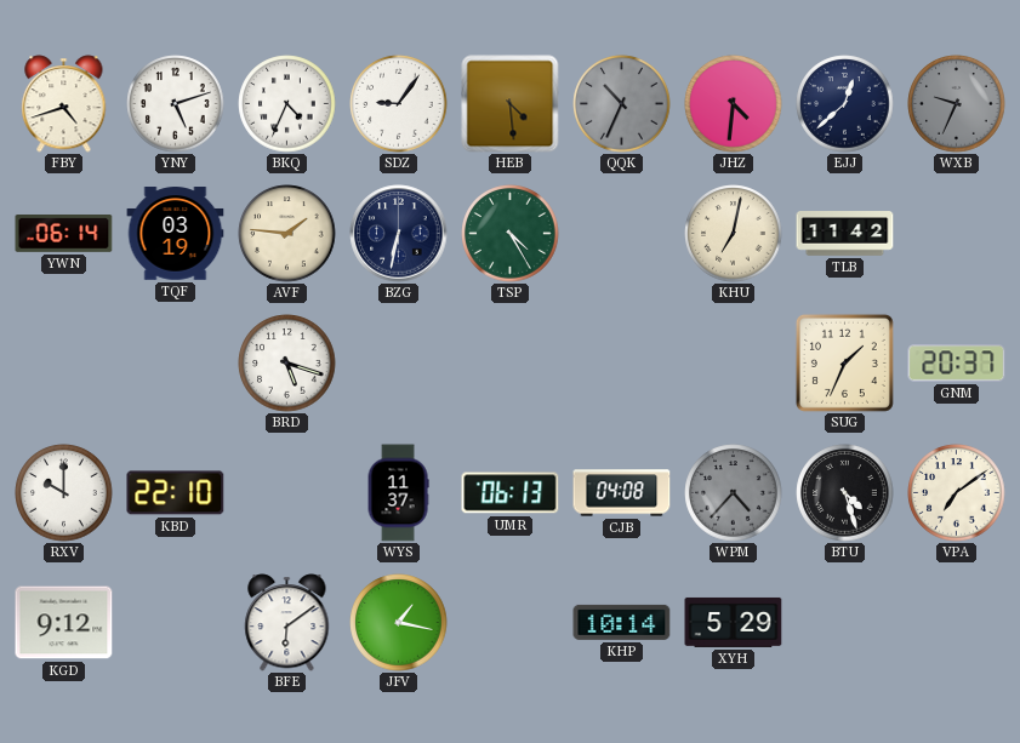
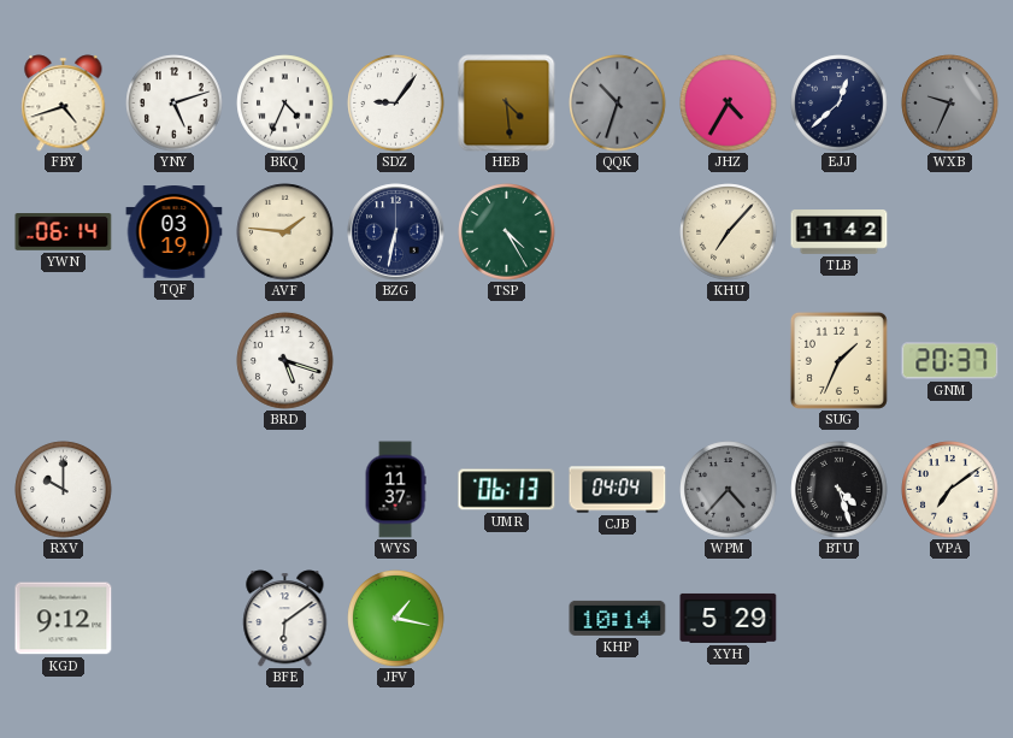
QQK: 10:34 -> 10:33
JHZ: 4:31 -> 4:35
KHU: 7:02 -> 7:07
KBD: 22:10 -> none
CJB: 04:08 -> 04:04
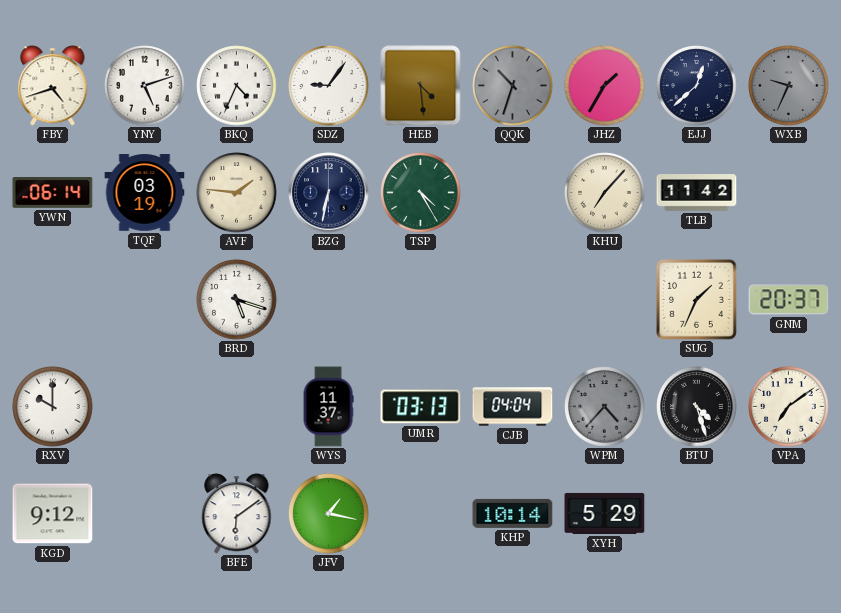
JHZ: 4:35 -> 1:35
UMR: 06:13 -> 03:13
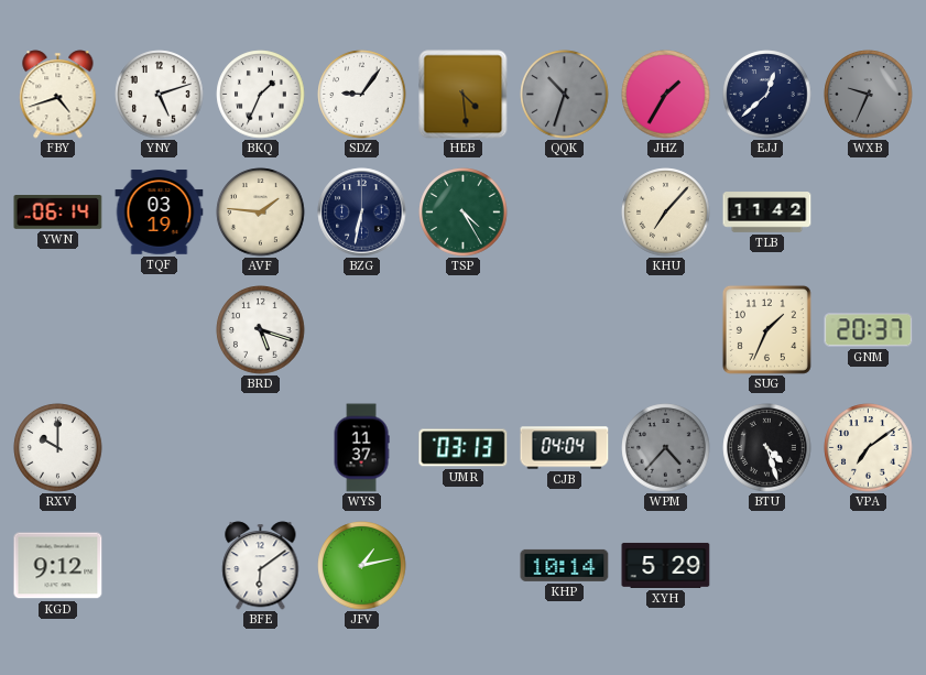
BKQ: 4:34 -> 1:34
JFV: 1:17 -> 1:13
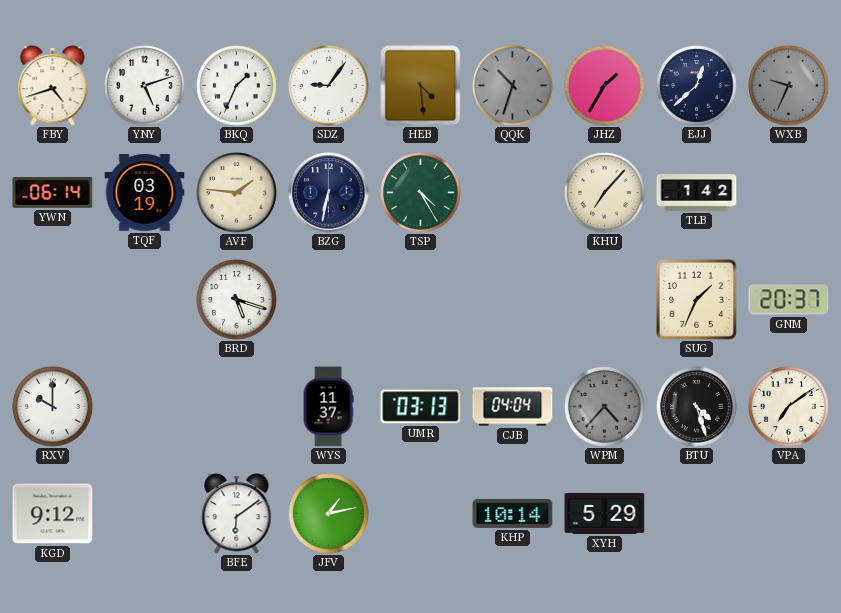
TLB: 11:42 -> 1:42
